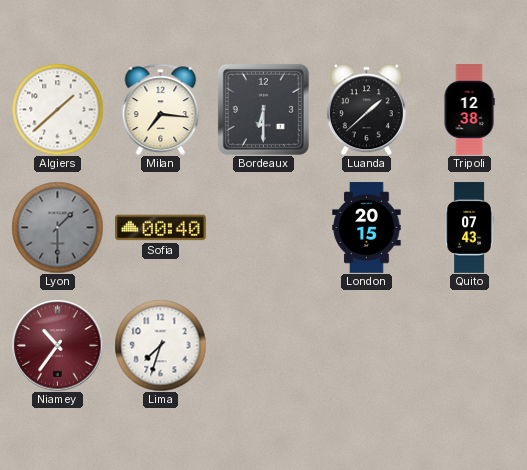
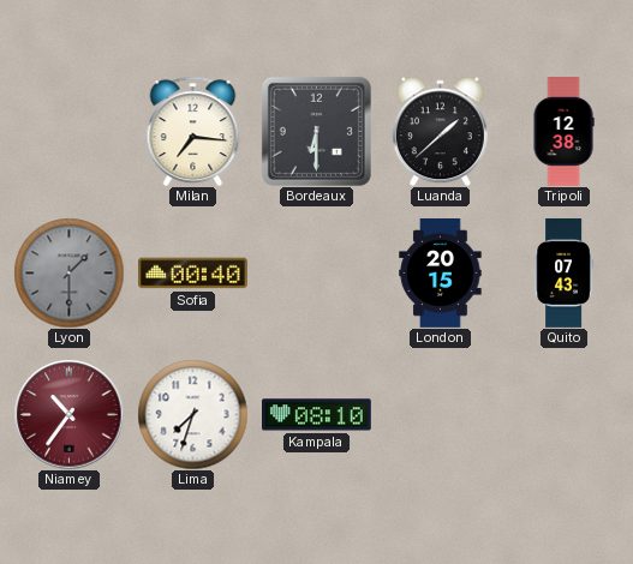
Algiers: 1:38 -> none
Kampala: none -> 08:10
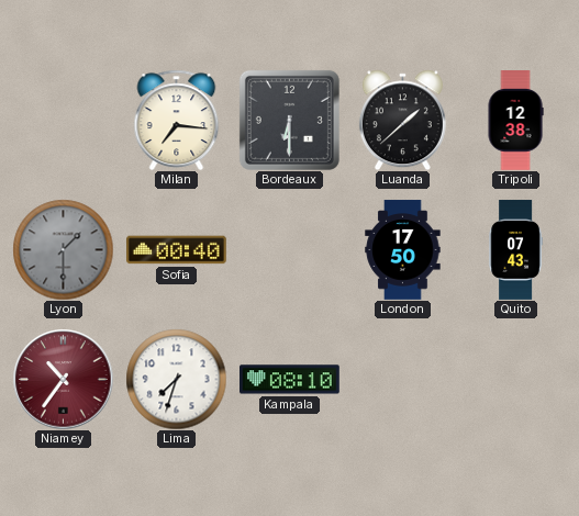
London: 20:15 -> 17:50
